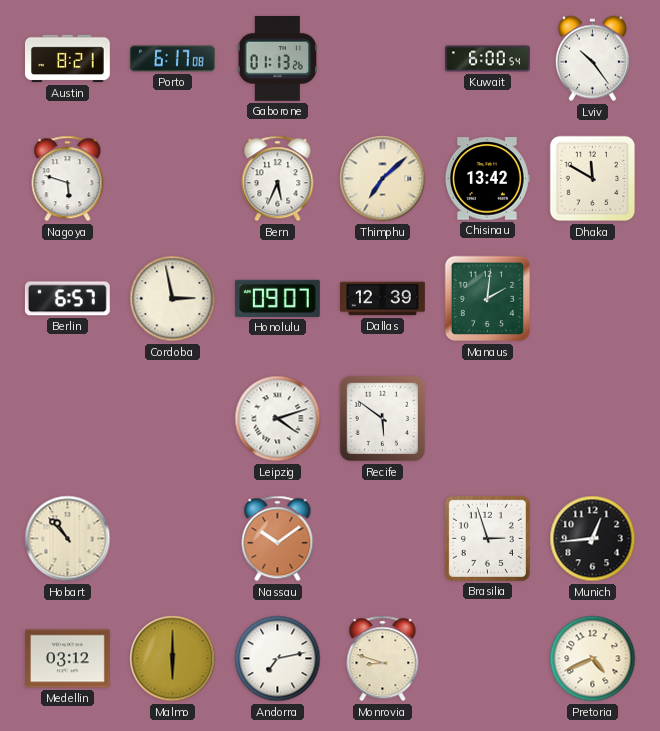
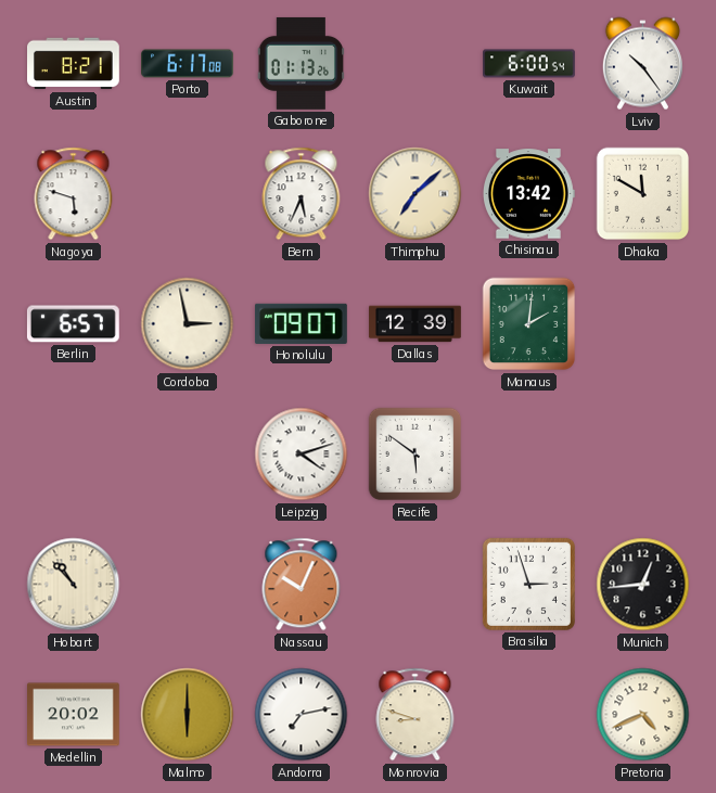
Nassau: 10:09 -> 10:04
Medellin: 03:12 -> 20:02
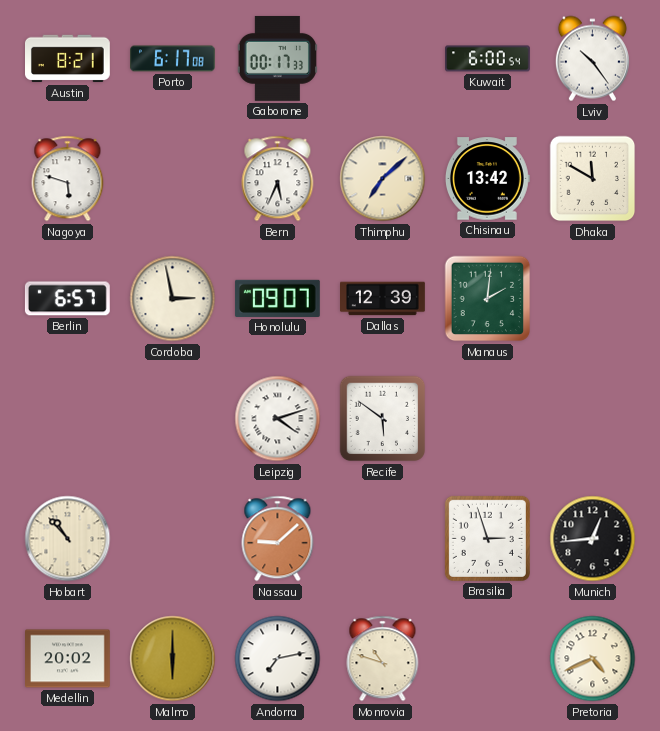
Gaborone: 01:13 -> 00:17
Nassau: 10:04 -> 9:08
Monrovia: 8:48 -> 10:48
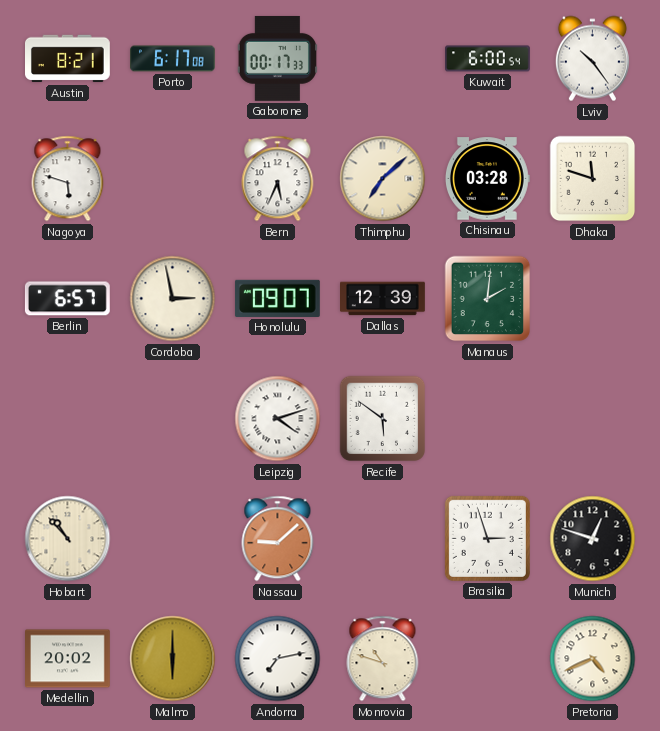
Chisinau: 13:42 -> 03:28
Dhaka: 11:50 -> 11:48
Munich: 12:44 -> 12:48
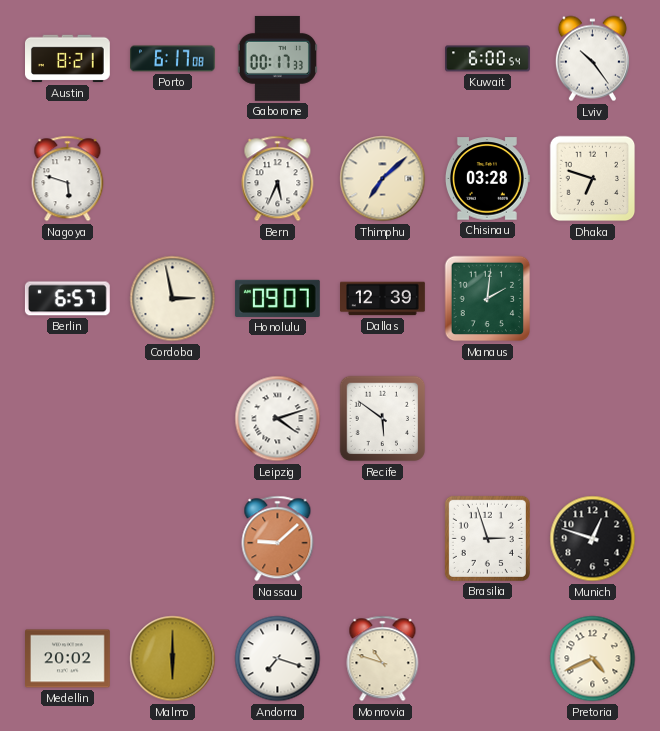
Dhaka: 11:48 -> 6:48
Hobart: 10:53 -> none
Andorra: 7:13 -> 7:18
